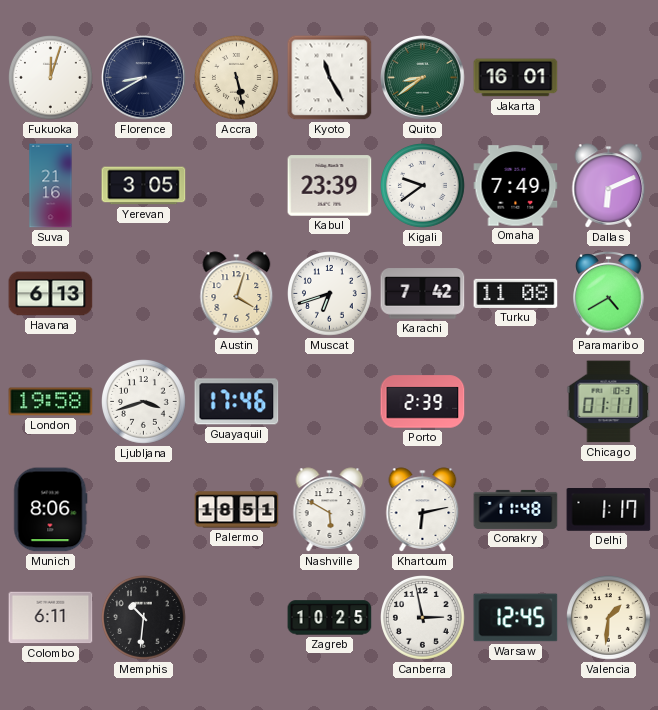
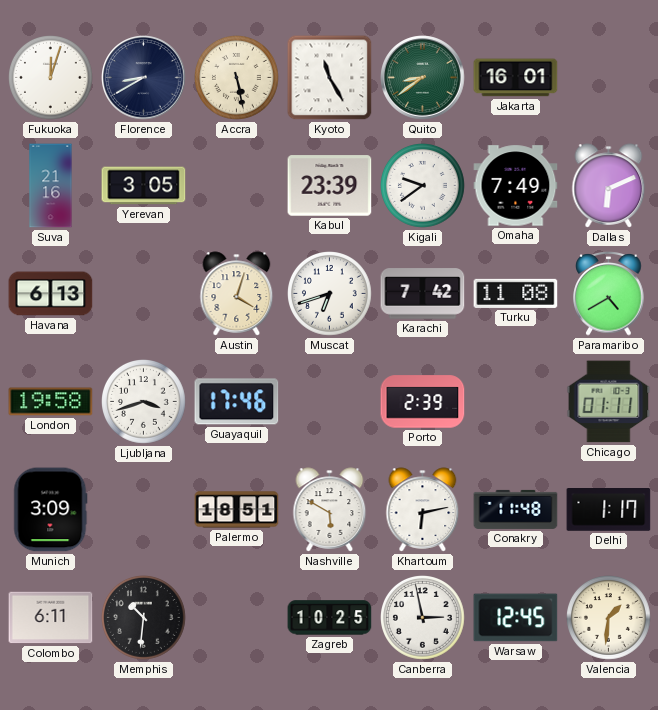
Munich: 8:06 -> 3:09
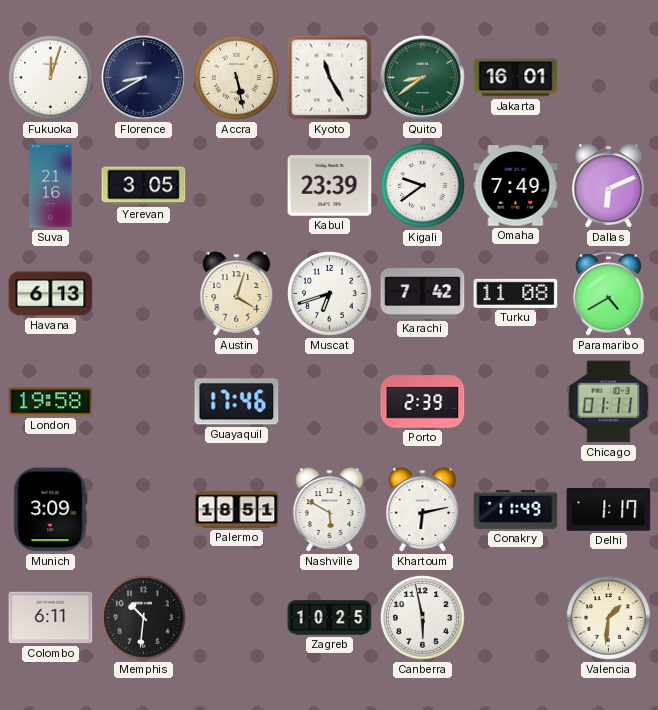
Ljubljana: 3:42 -> none
Conakry: 11:48 -> 11:49
Canberra: 2:58 -> 5:58
Warsaw: 12:45 -> none
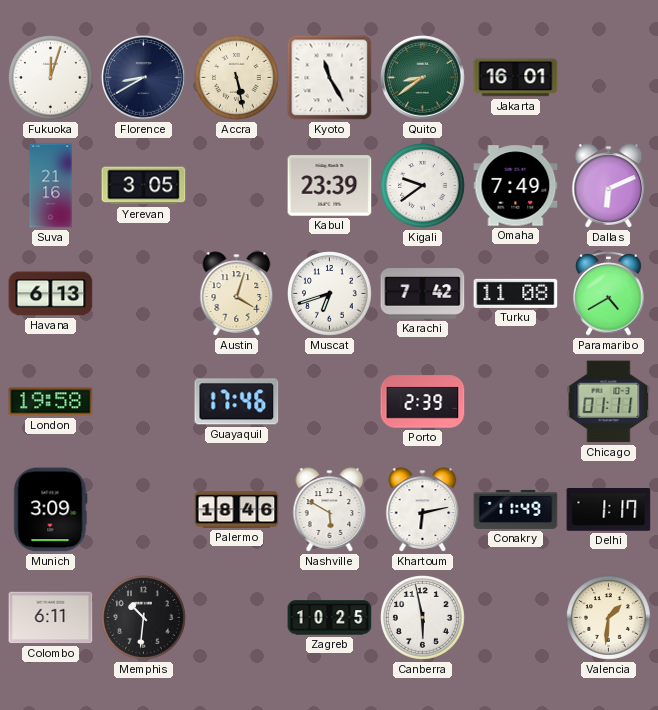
Palermo: 18:51 -> 18:46
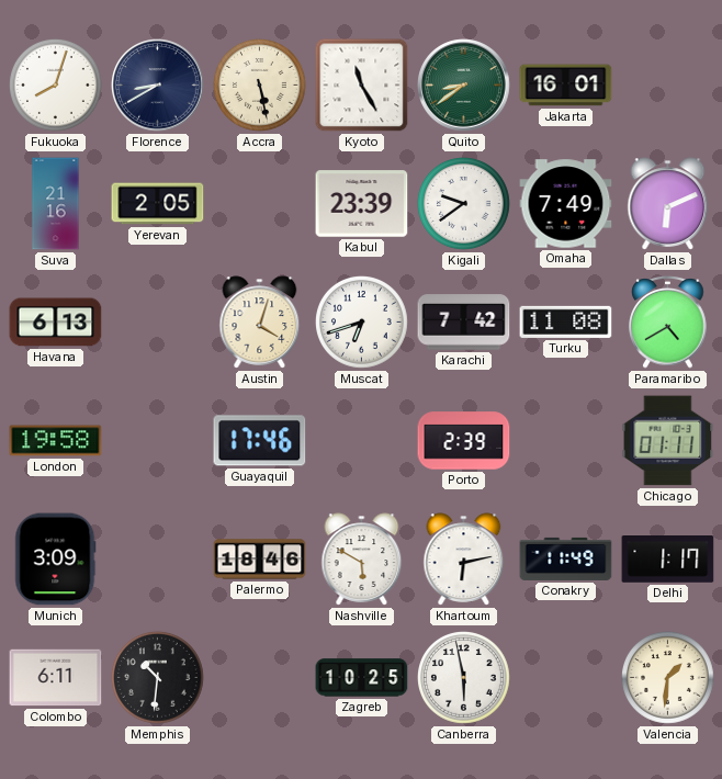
Fukuoka: 12:03 -> 8:03
Yerevan: 3:05 -> 2:05
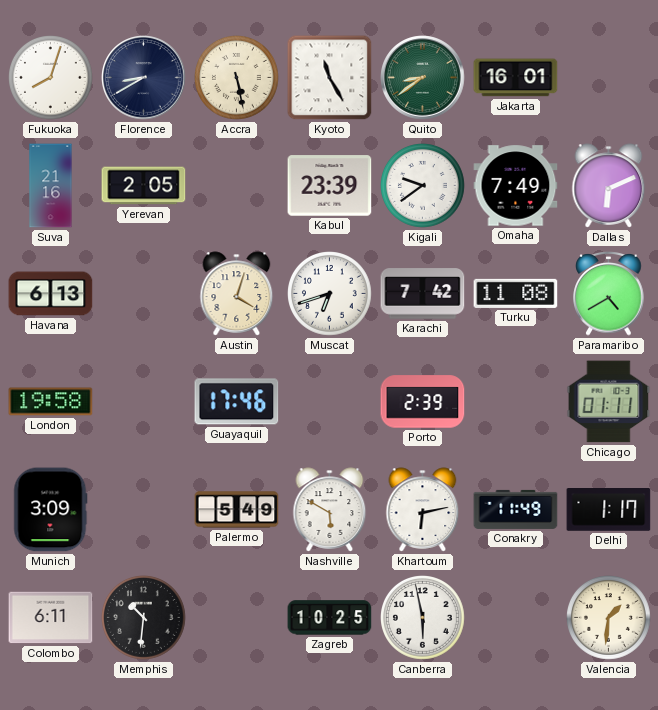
Palermo: 18:46 -> 5:49
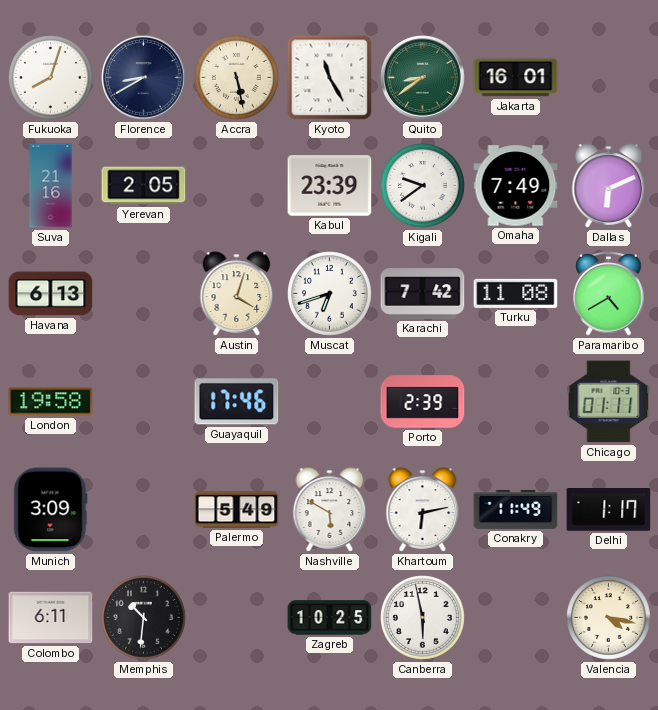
Valencia: 1:31 -> 4:17
